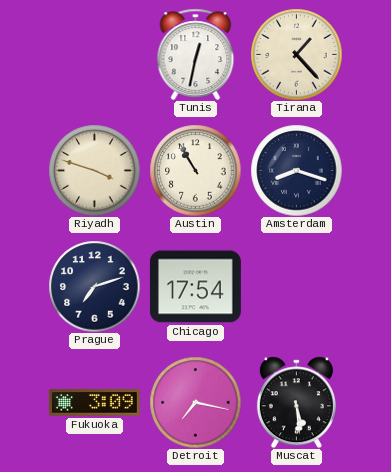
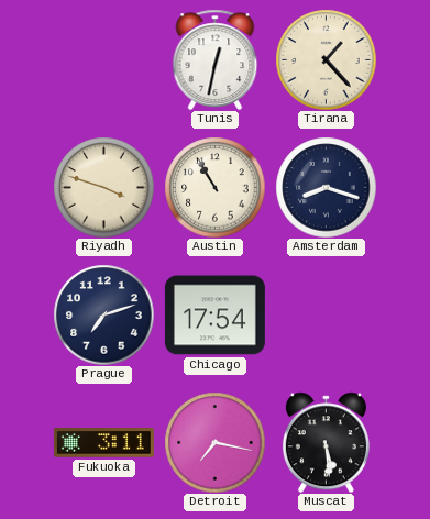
Fukuoka: 3:09 -> 3:11
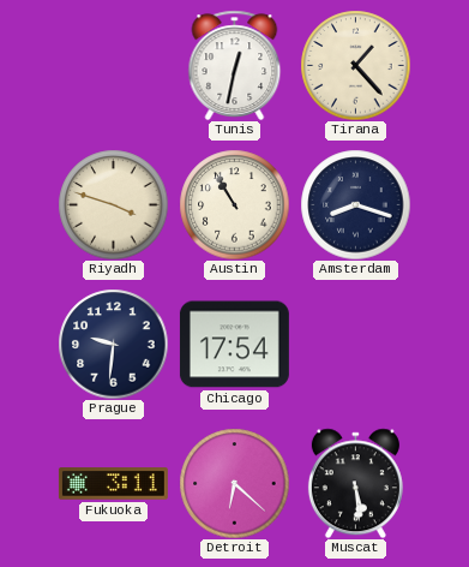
Prague: 7:12 -> 9:31
Detroit: 7:17 -> 6:22
